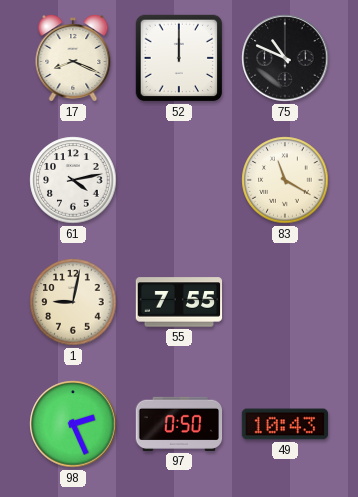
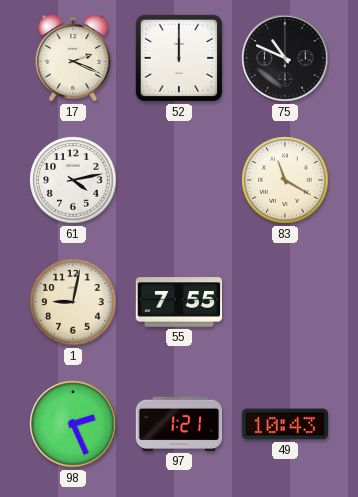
17: 8:19 -> 2:19
97: 0:50 -> 1:21
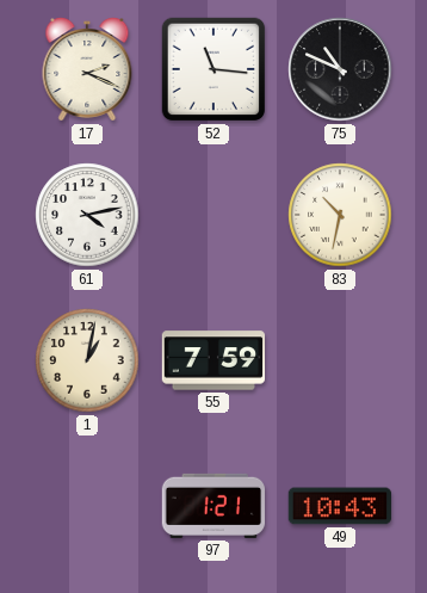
52: 12:00 -> 11:16
83: 11:20 -> 10:32
1: 9:02 -> 1:02
55: 7:55 -> 7:59
98: 2:26 -> none
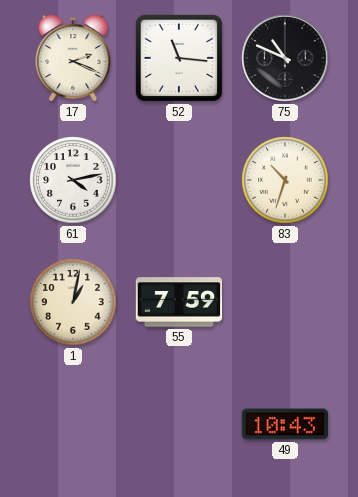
83: 10:32 -> 10:33
97: 1:21 -> none
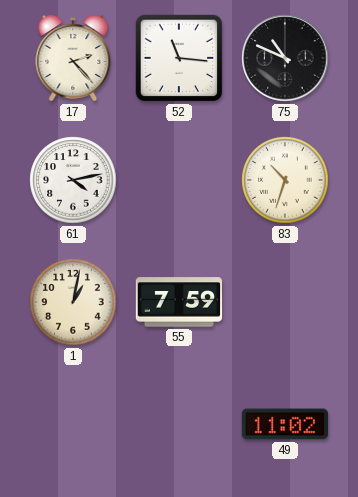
17: 2:19 -> 2:23
49: 10:43 -> 11:02
